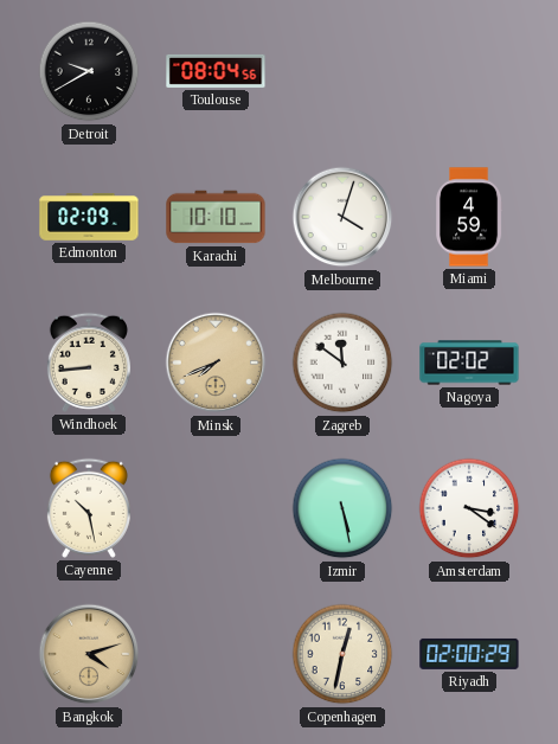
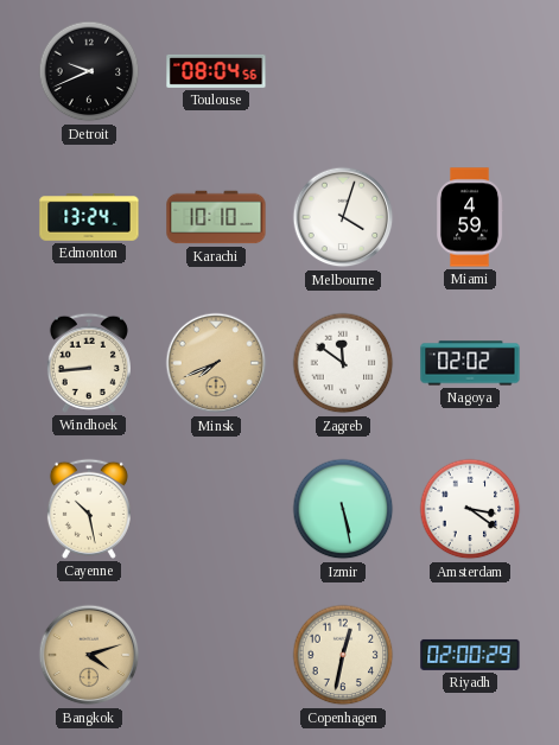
Detroit: 9:40 -> 9:41
Edmonton: 02:09 -> 13:24
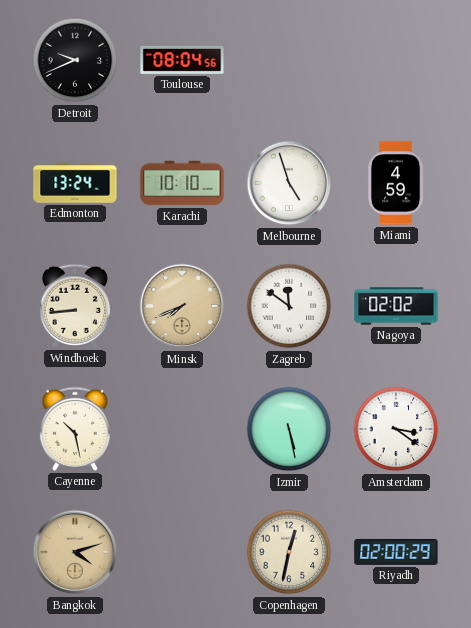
Melbourne: 4:03 -> 4:57
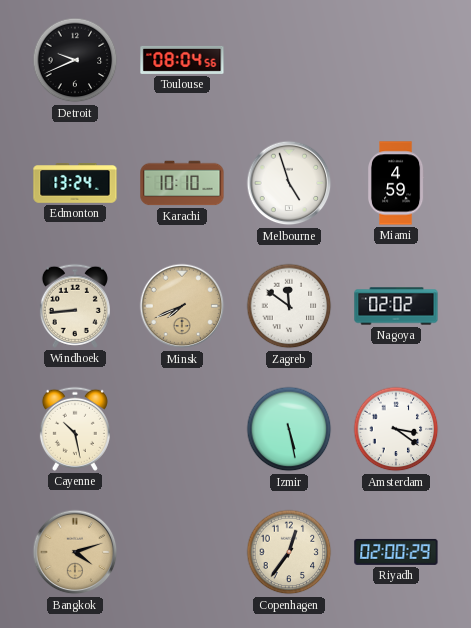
Copenhagen: 12:32 -> 12:36
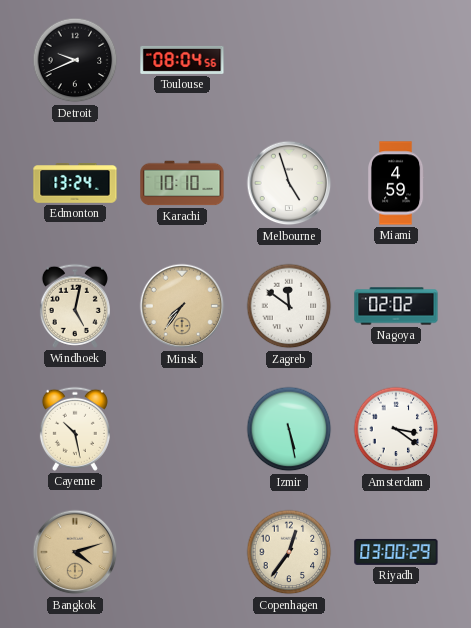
Windhoek: 8:44 -> 5:02
Minsk: 7:41 -> 7:36
Riyadh: 02:00 -> 03:00
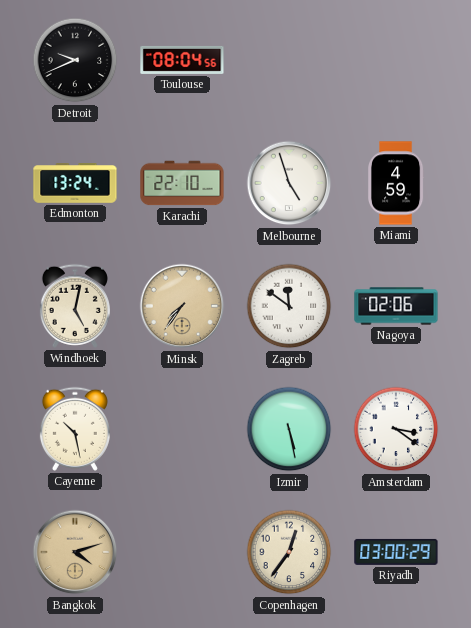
Karachi: 10:10 -> 22:10
Nagoya: 02:02 -> 02:06
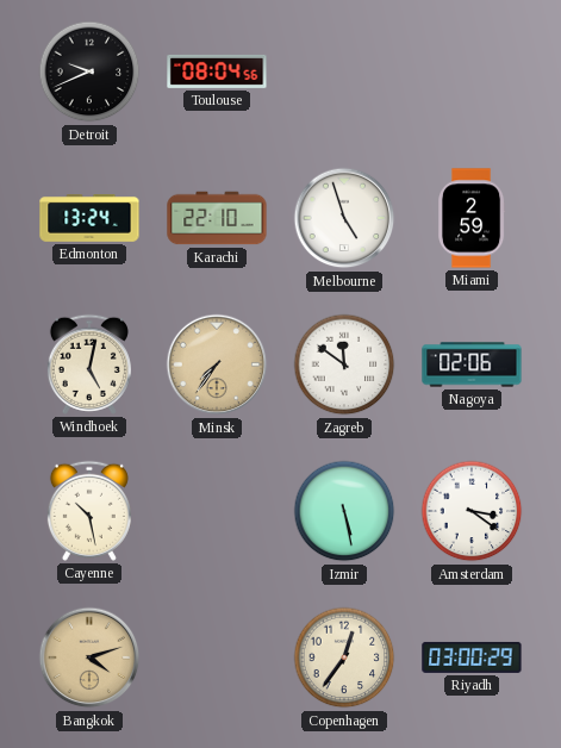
Miami: 4:59 -> 2:59
